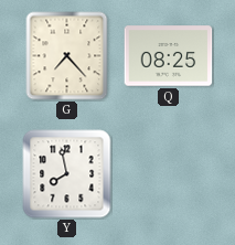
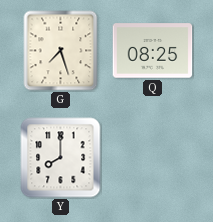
G: 7:23 -> 7:27
Y: 7:58 -> 8:00
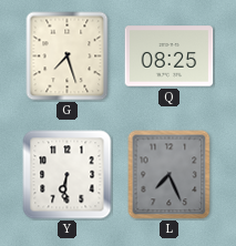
Y: 8:00 -> 6:31
L: none -> 7:26
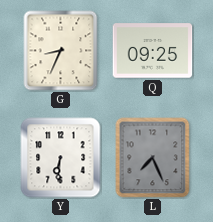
G: 7:27 -> 8:34
Q: 08:25 -> 09:25
